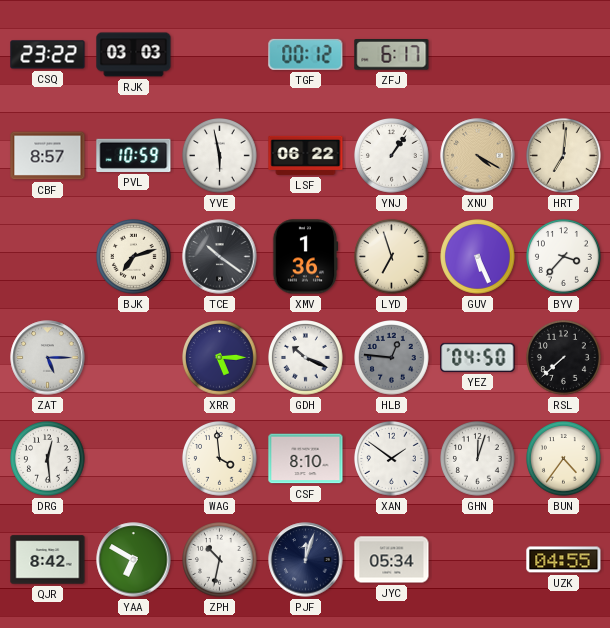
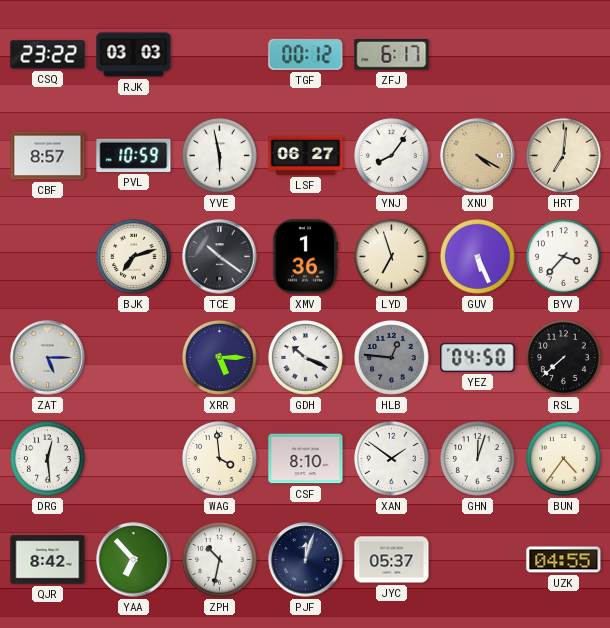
LSF: 06:22 -> 06:27
YNJ: 1:06 -> 8:06
YAA: 6:50 -> 6:53
JYC: 05:34 -> 05:37
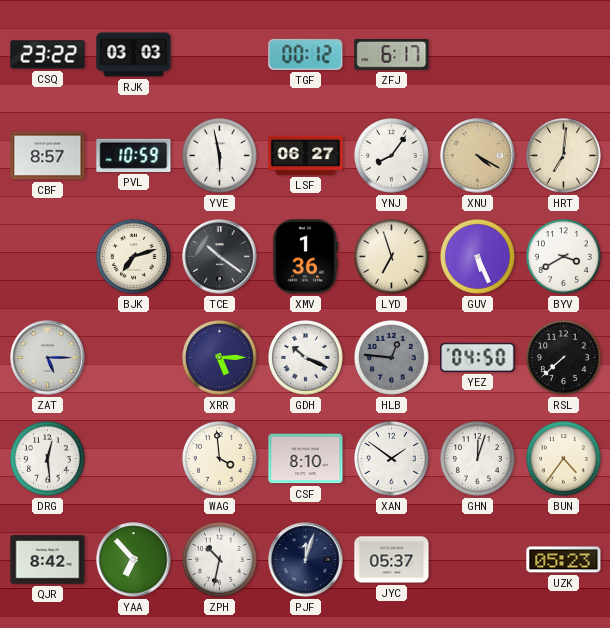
BYV: 3:37 -> 3:40
UZK: 04:55 -> 05:23
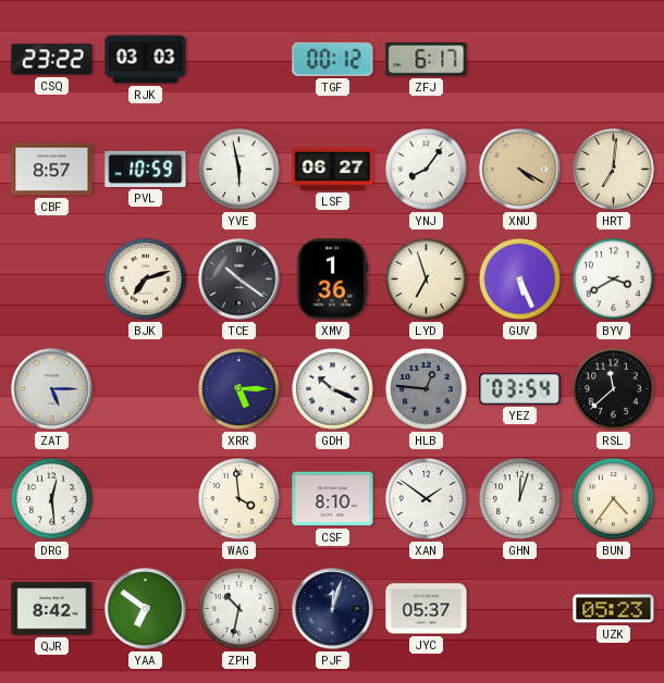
YEZ: 04:50 -> 03:54
RSL: 7:38 -> 11:38
YAA: 6:53 -> 6:51
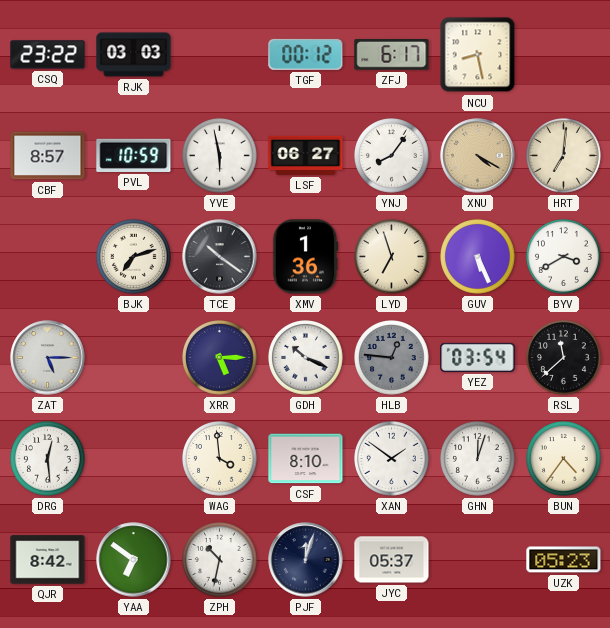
NCU: none -> 8:28
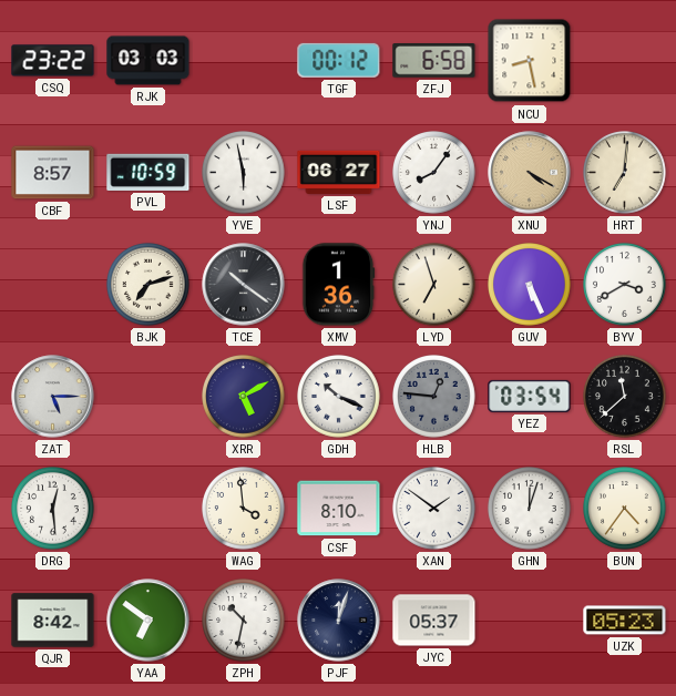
ZFJ: 6:17 -> 6:58
XRR: 5:15 -> 5:10
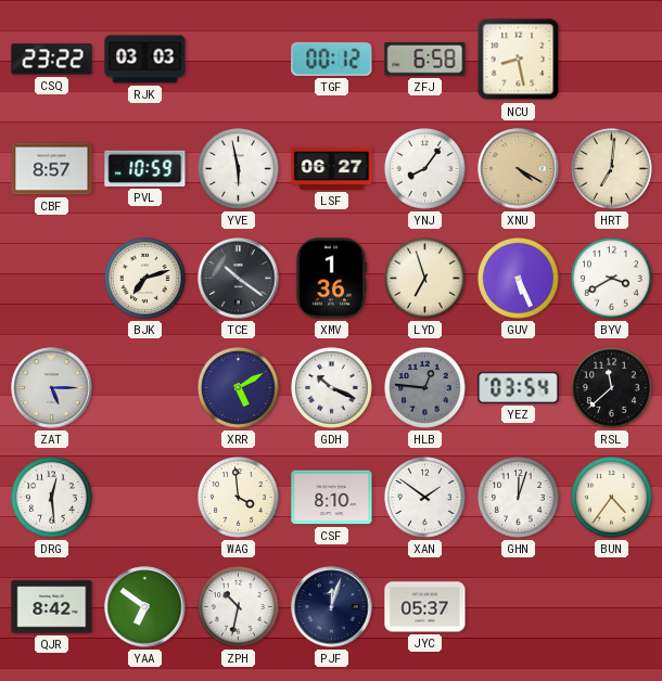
UZK: 05:23 -> none
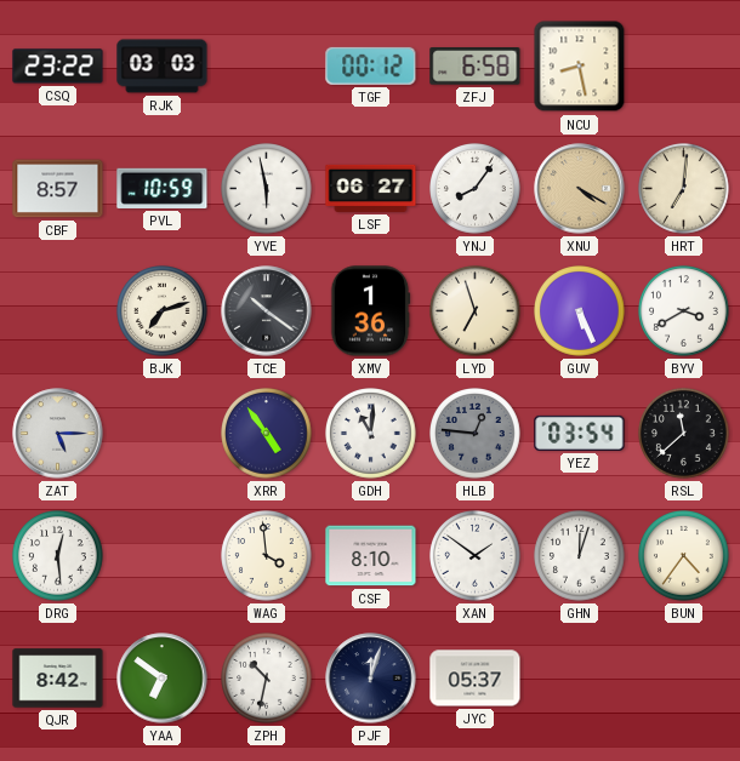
XRR: 5:10 -> 4:54
GDH: 10:19 -> 11:01
